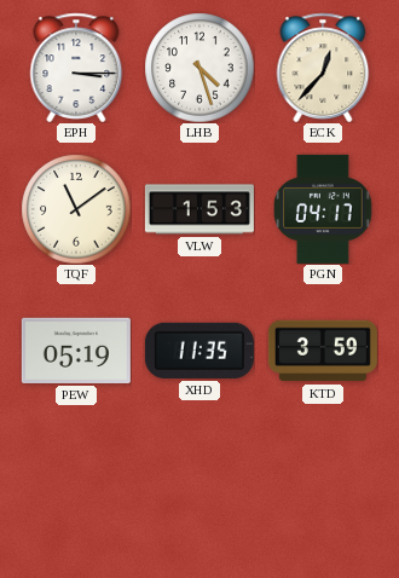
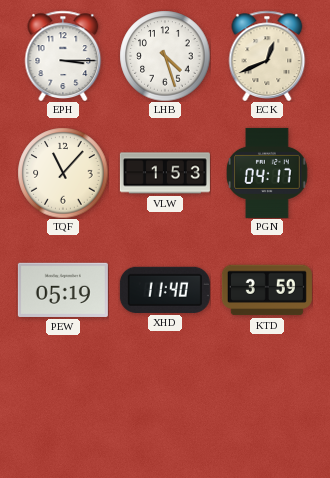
ECK: 12:37 -> 12:41
TQF: 11:09 -> 11:07
XHD: 11:35 -> 11:40
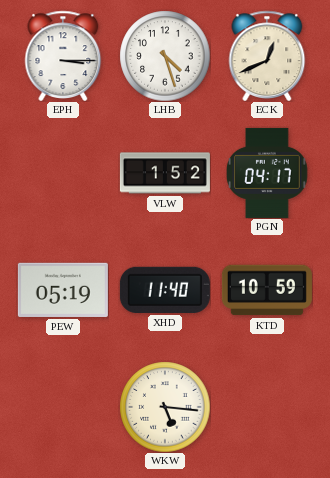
TQF: 11:07 -> none
VLW: 1:53 -> 1:52
KTD: 3:59 -> 10:59
WKW: none -> 5:16
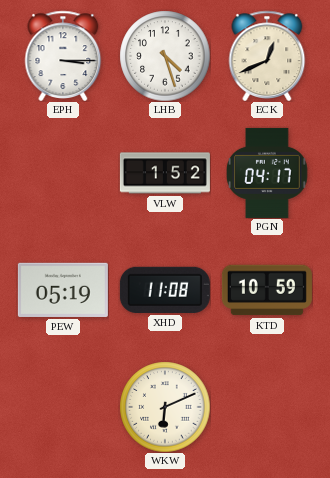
XHD: 11:40 -> 11:08
WKW: 5:16 -> 6:11
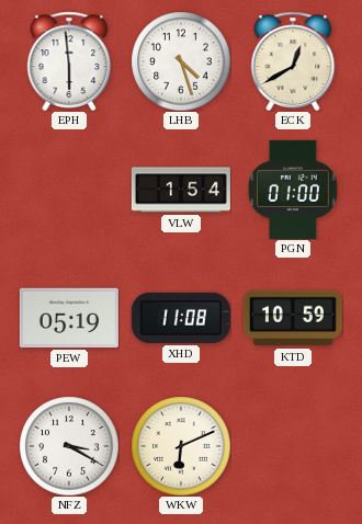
EPH: 3:15 -> 5:59
ECK: 12:41 -> 12:40
VLW: 1:52 -> 1:54
PGN: 04:17 -> 01:00
NFZ: none -> 3:20
